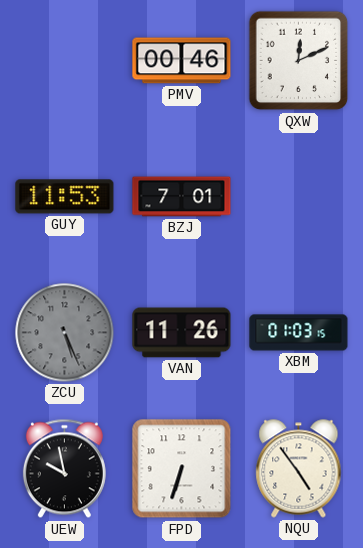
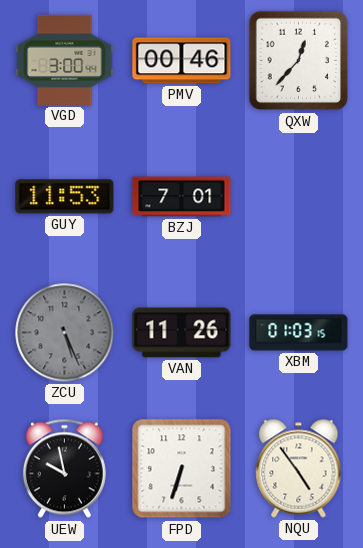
VGD: none -> 3:00
QXW: 12:11 -> 12:37
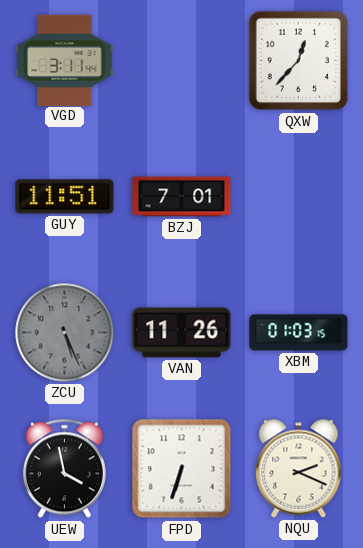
VGD: 3:00 -> 3:11
PMV: 00:46 -> none
GUY: 11:53 -> 11:51
UEW: 9:58 -> 3:58
NQU: 4:54 -> 2:19
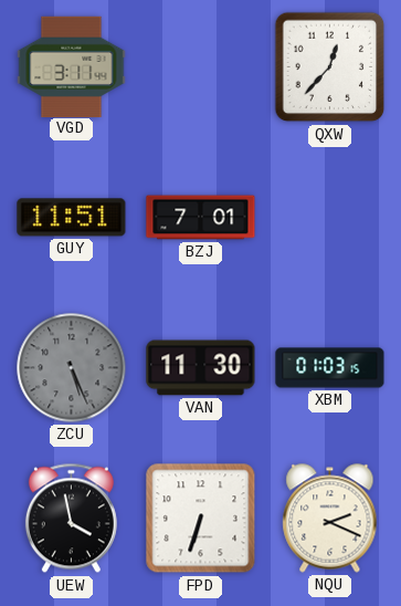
VAN: 11:26 -> 11:30
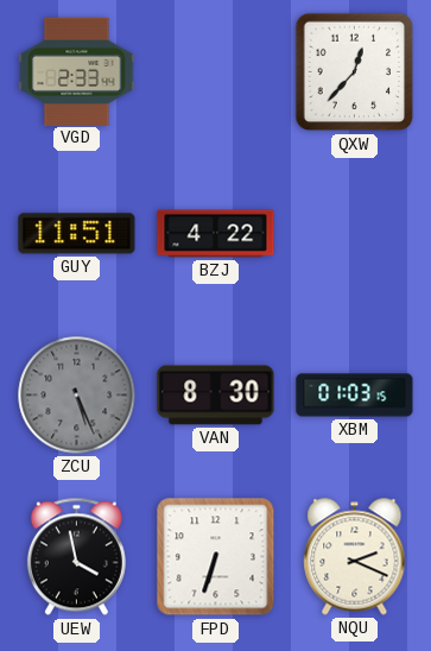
VGD: 3:11 -> 2:33
BZJ: 7:01 -> 4:22
VAN: 11:30 -> 8:30
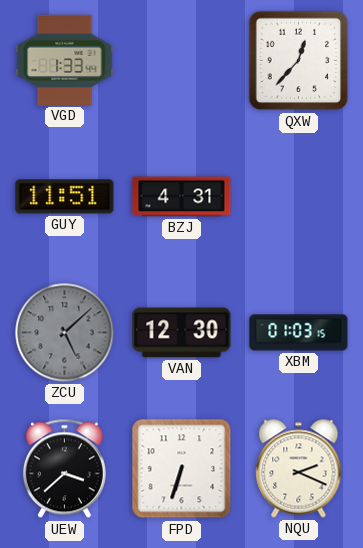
VGD: 2:33 -> 1:33
BZJ: 4:22 -> 4:31
ZCU: 5:26 -> 5:08
VAN: 8:30 -> 12:30
UEW: 3:58 -> 3:38
